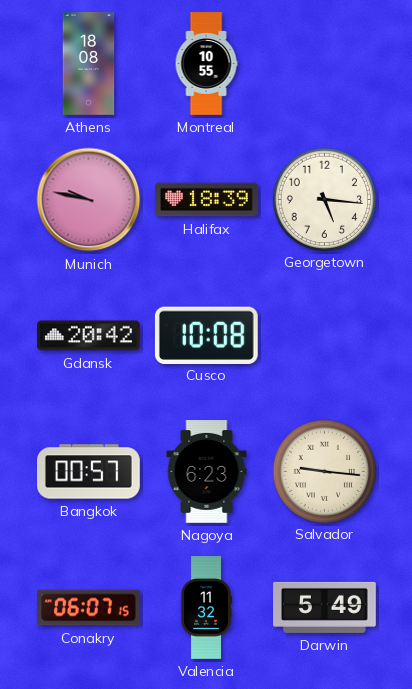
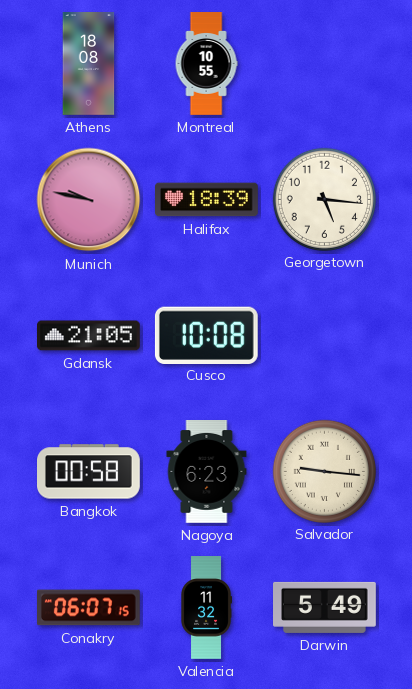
Gdansk: 20:42 -> 21:05
Bangkok: 00:57 -> 00:58
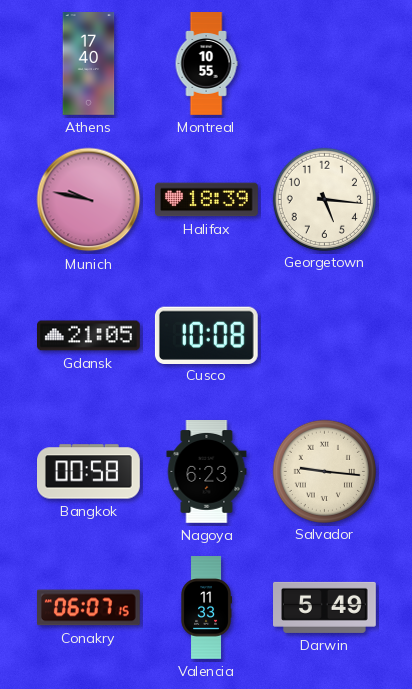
Athens: 18:08 -> 17:40
Valencia: 11:32 -> 11:33
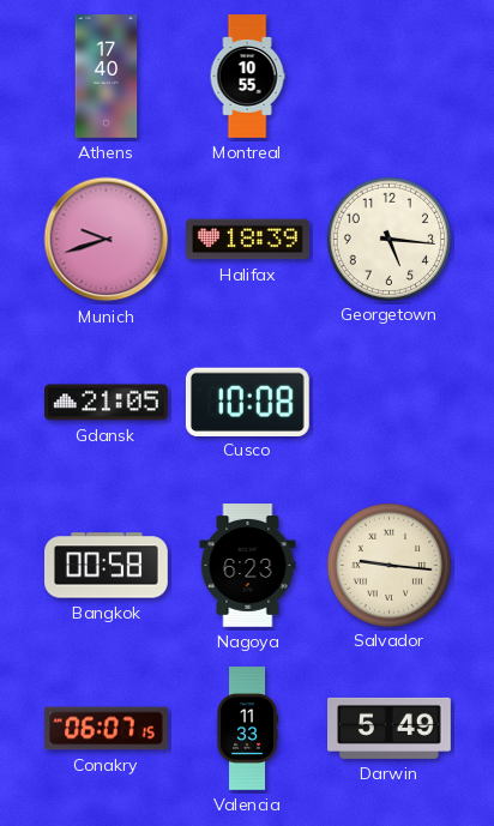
Munich: 9:47 -> 9:42
